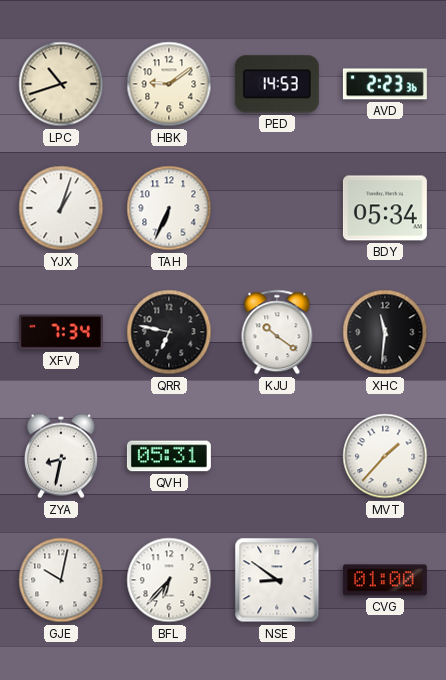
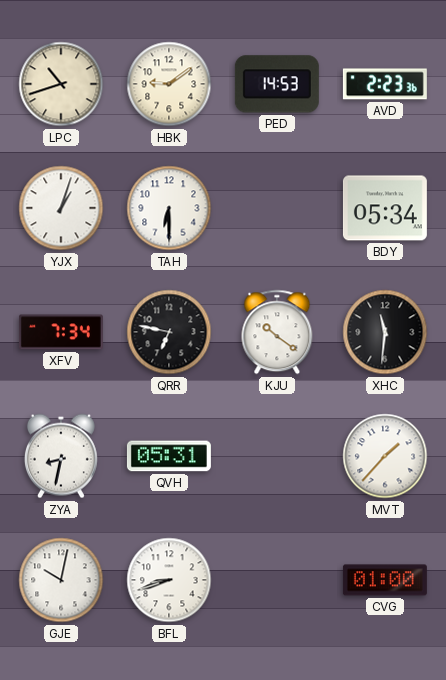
TAH: 6:34 -> 6:30
BFL: 6:37 -> 8:42
NSE: 8:51 -> none
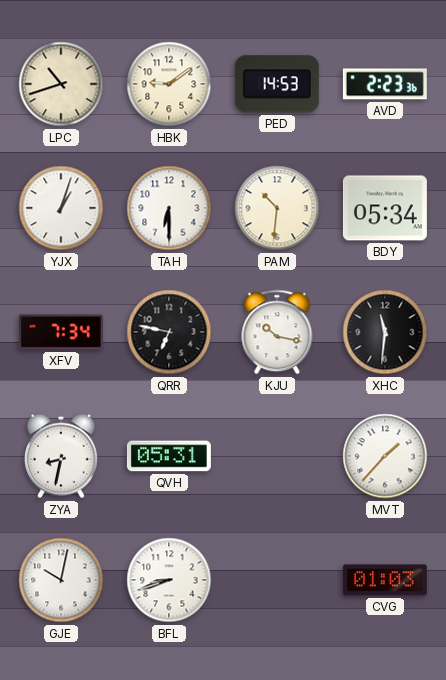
PAM: none -> 10:31
KJU: 10:21 -> 10:17
CVG: 01:00 -> 01:03
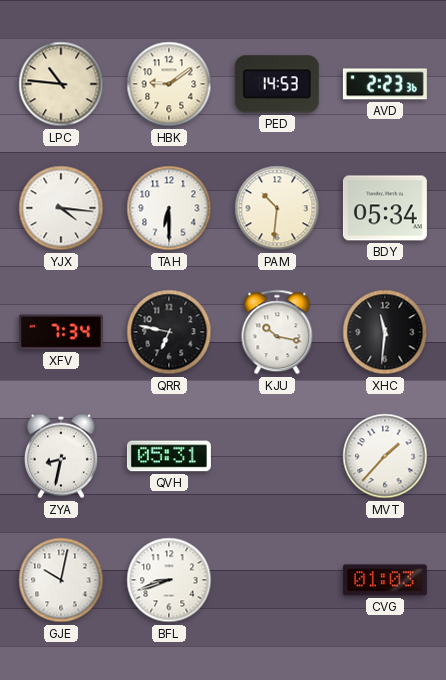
LPC: 10:42 -> 10:46
YJX: 1:03 -> 4:16
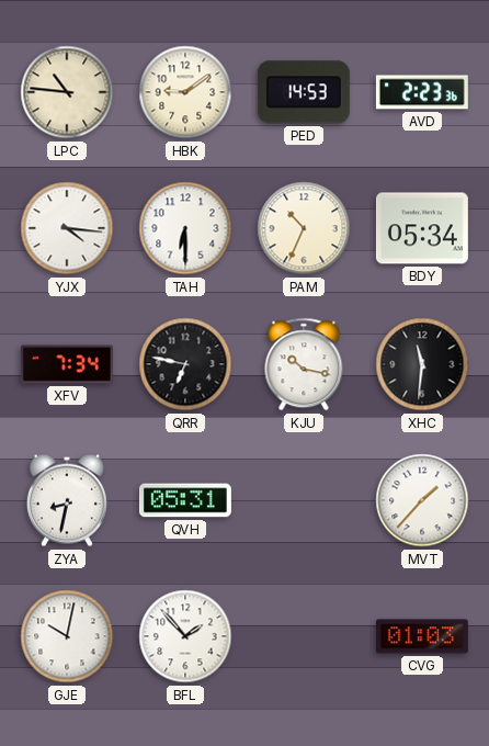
PAM: 10:31 -> 10:34
BFL: 8:42 -> 1:53
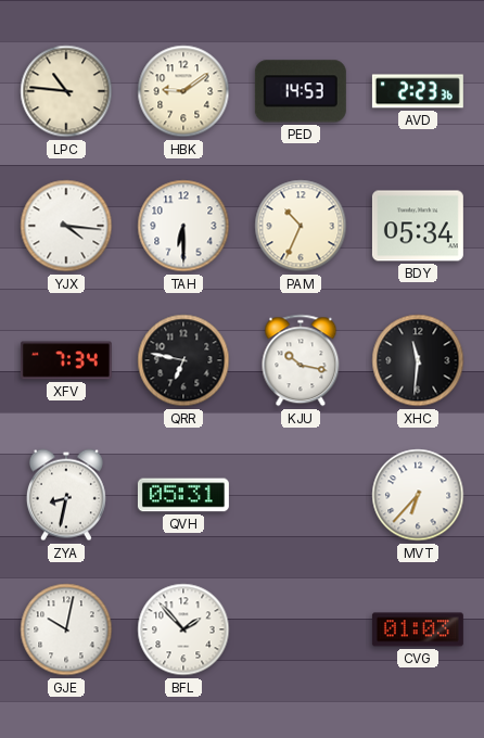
MVT: 1:37 -> 6:37
